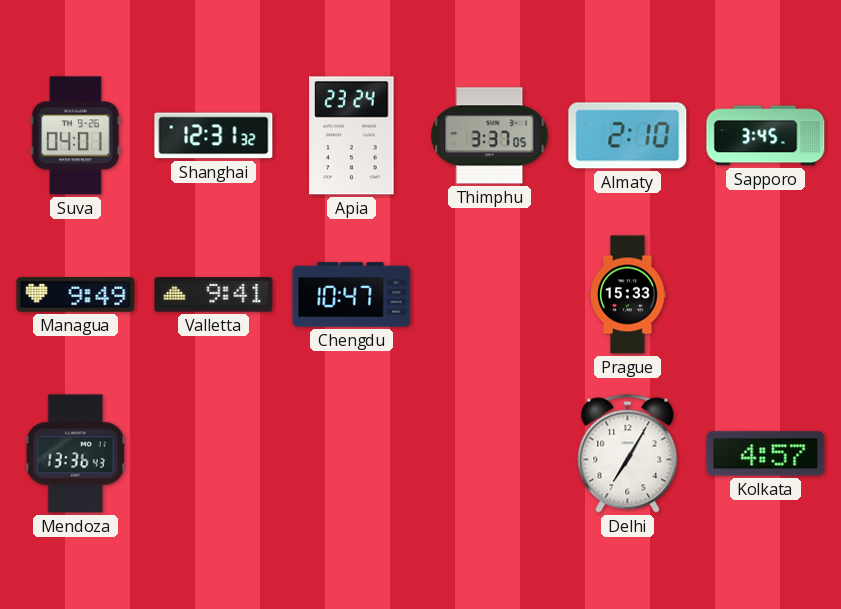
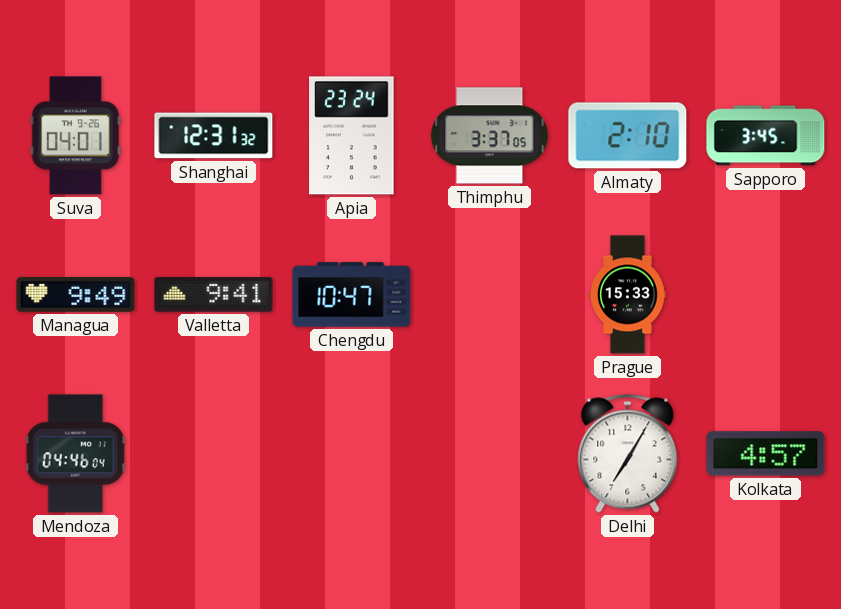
Mendoza: 13:36 -> 04:46
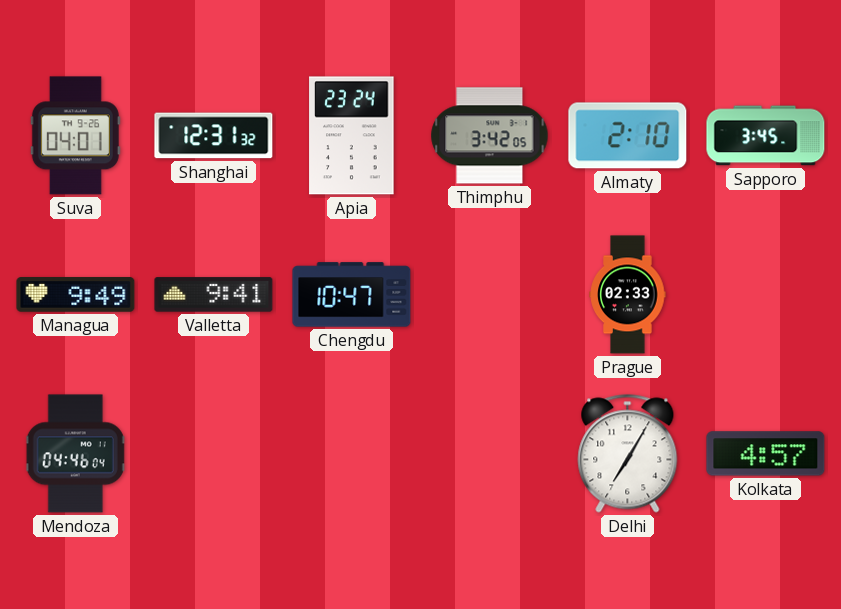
Thimphu: 3:37 -> 3:42
Prague: 15:33 -> 02:33
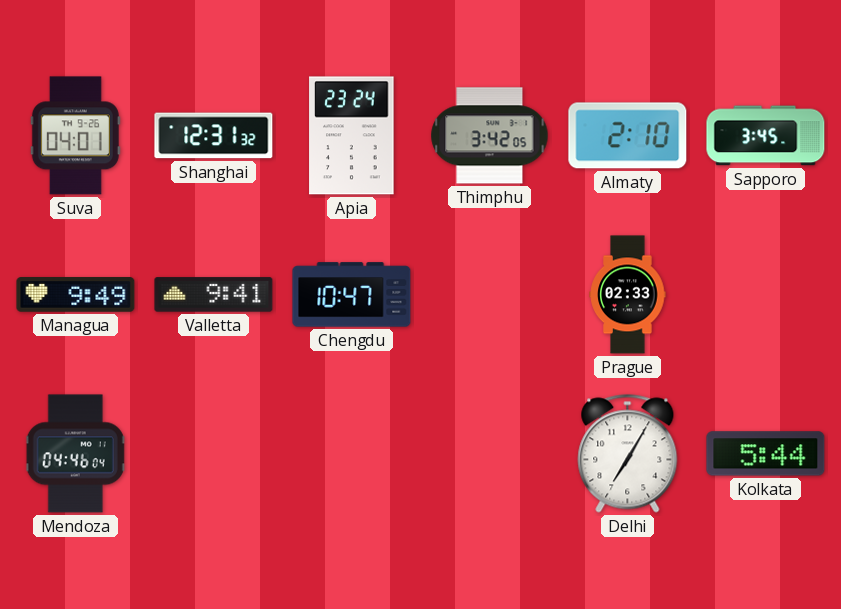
Kolkata: 4:57 -> 5:44
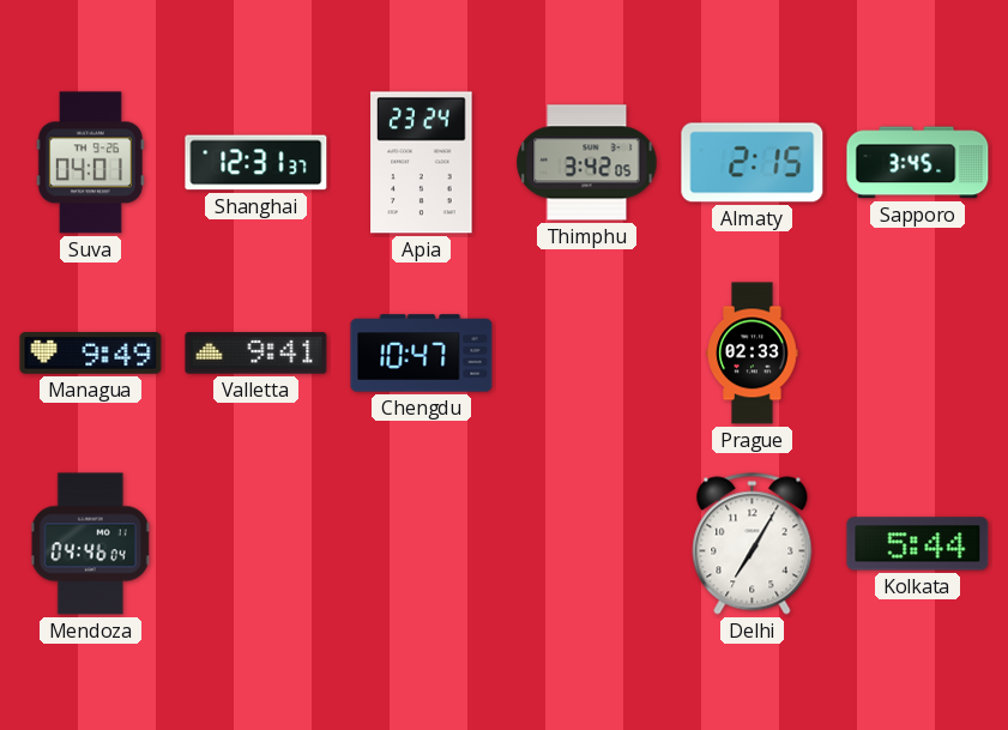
Shanghai: 12:31:32 -> 12:31:37
Almaty: 2:10 -> 2:15
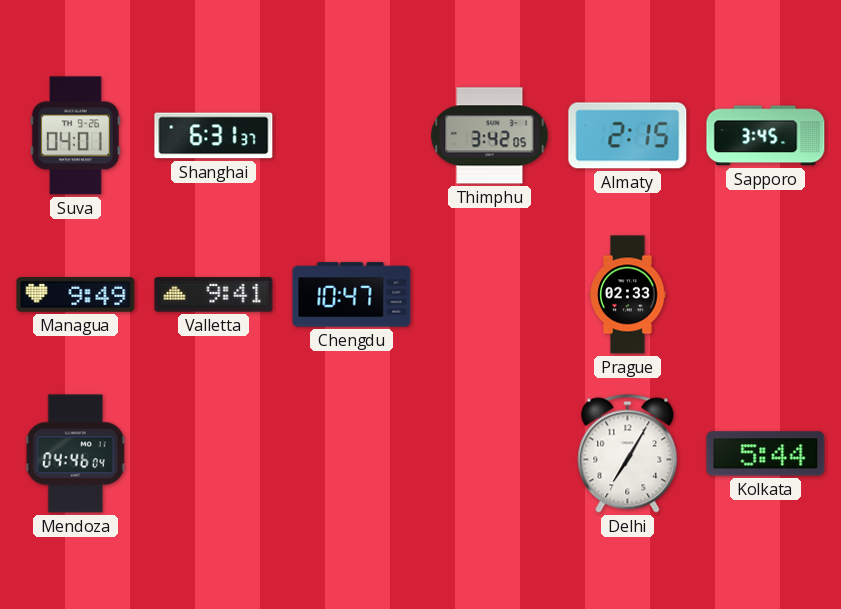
Shanghai: 12:31 -> 6:31
Apia: 23:24 -> none
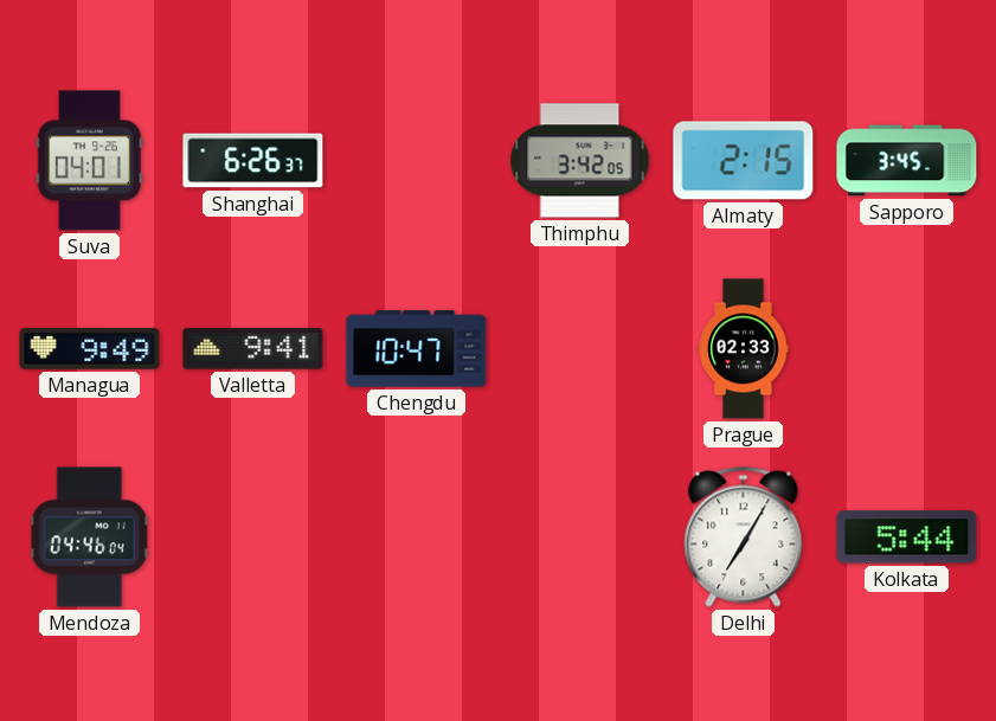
Shanghai: 6:31 -> 6:26
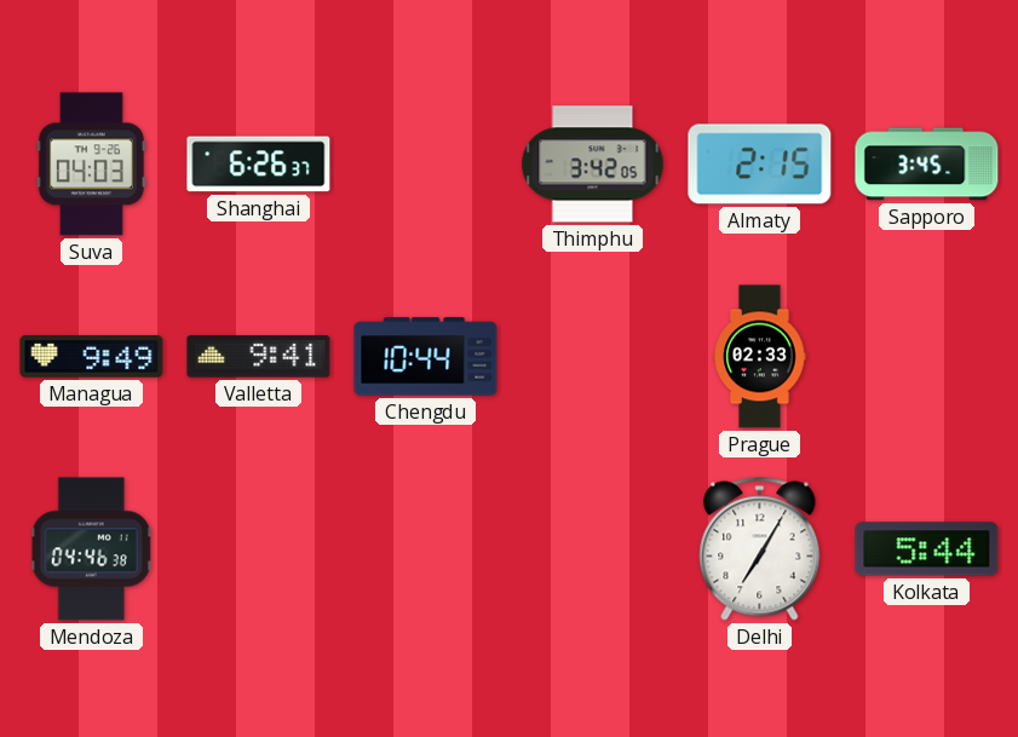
Suva: 04:01 -> 04:03
Chengdu: 10:47 -> 10:44
Mendoza: 04:46:04 -> 04:46:38
